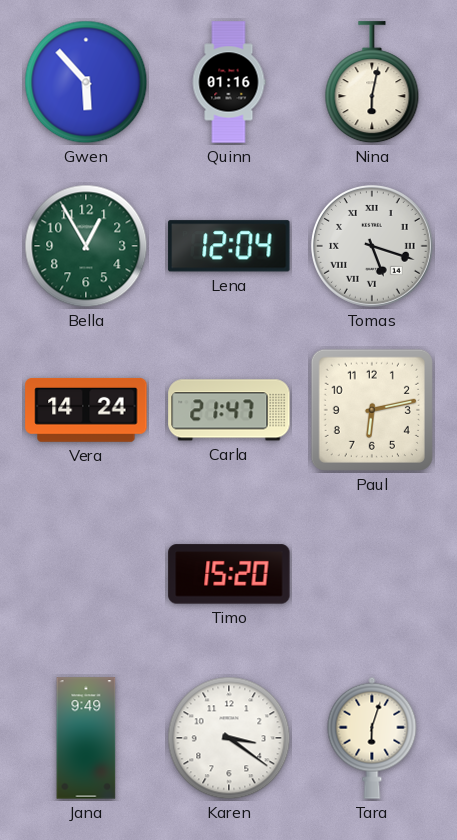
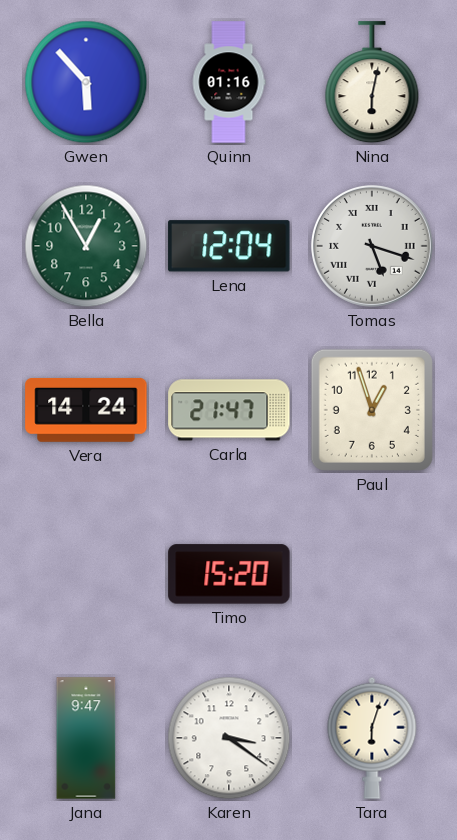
Paul: 6:13 -> 12:57
Jana: 9:49 -> 9:47
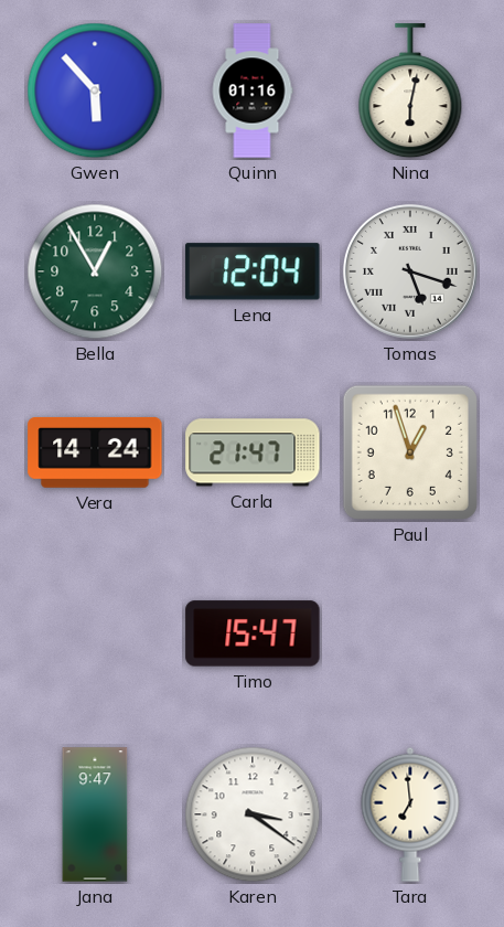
Timo: 15:20 -> 15:47
Tara: 6:03 -> 6:59
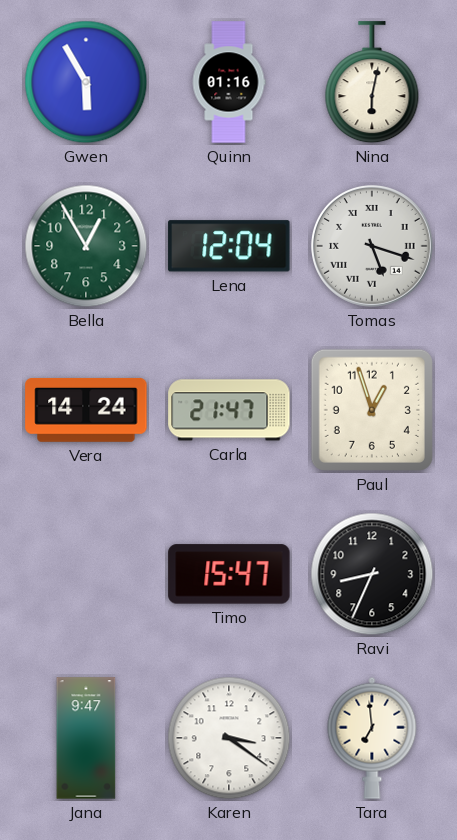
Gwen: 5:53 -> 5:55
Ravi: none -> 8:34
